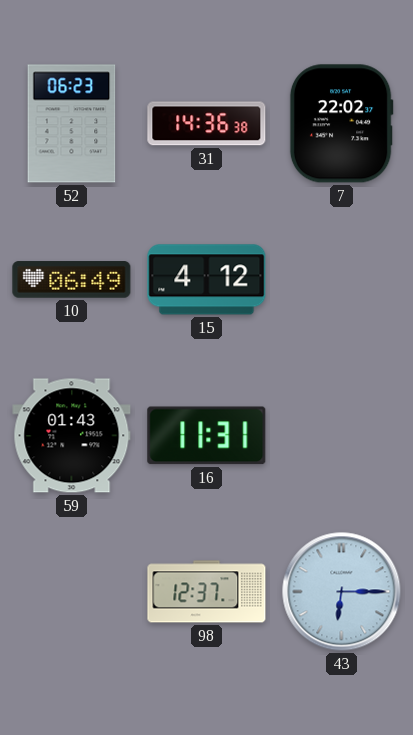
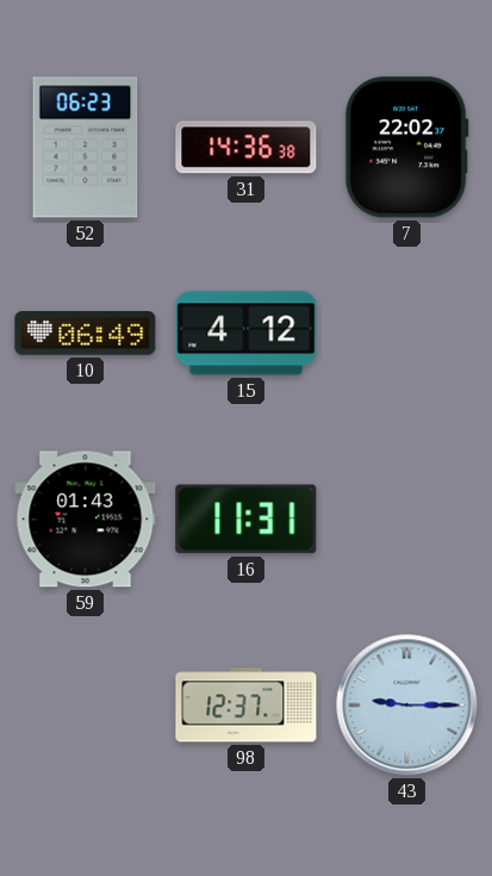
43: 6:15 -> 9:15
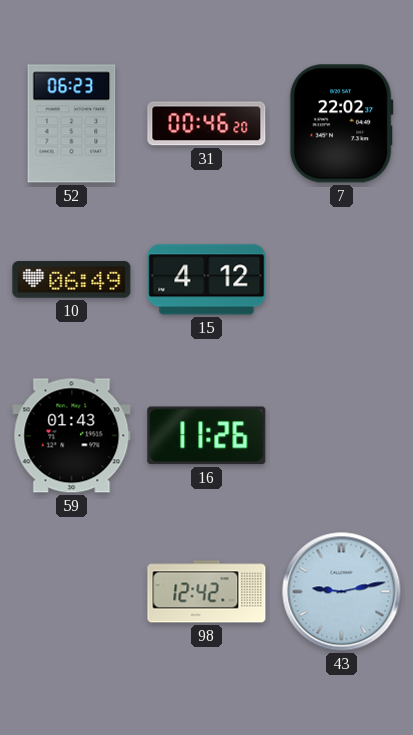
31: 14:36 -> 00:46
16: 11:31 -> 11:26
98: 12:37 -> 12:42
43: 9:15 -> 9:13
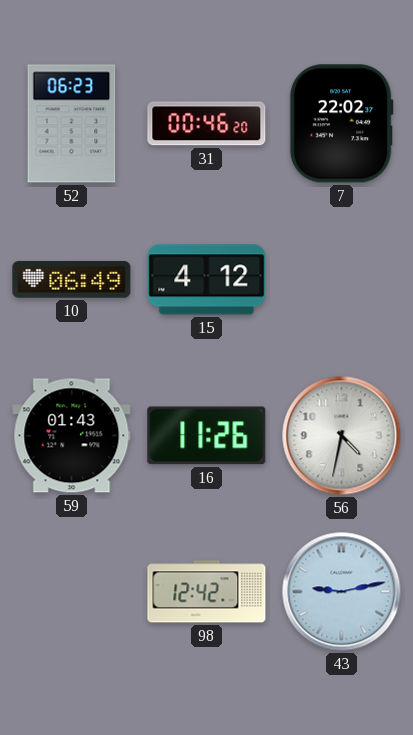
56: none -> 4:32
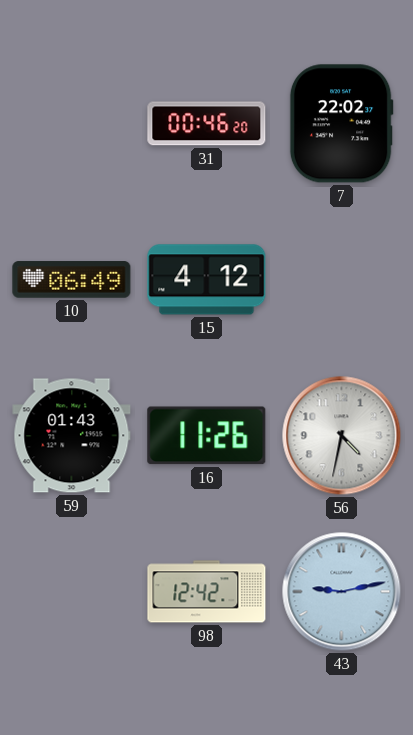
52: 06:23 -> none
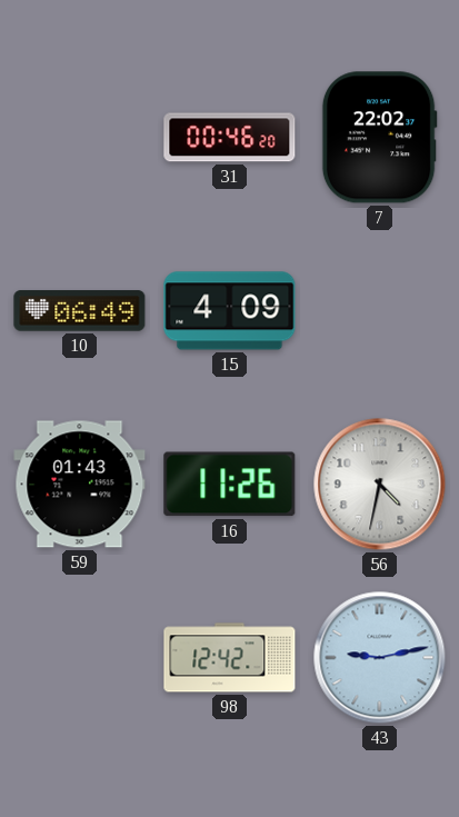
15: 4:12 -> 4:09
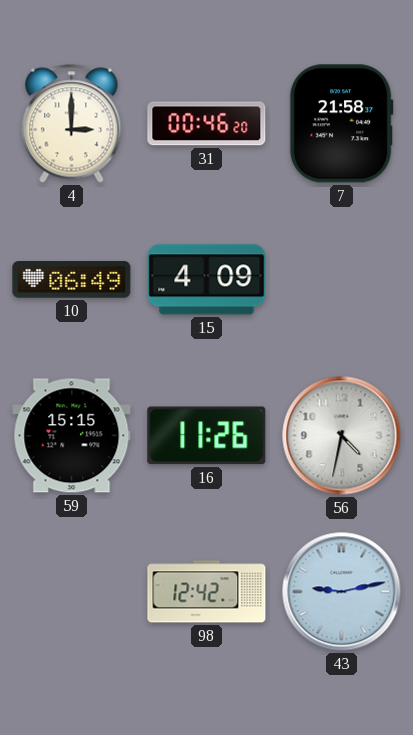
4: none -> 3:00
7: 22:02 -> 21:58
59: 01:43 -> 15:15
